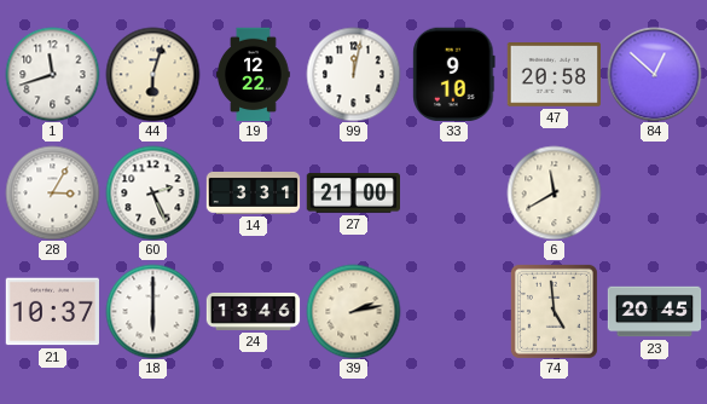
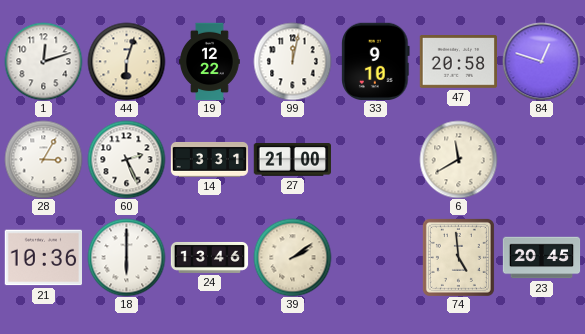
1: 11:42 -> 12:12
84: 12:52 -> 12:48
21: 10:37 -> 10:36
39: 2:13 -> 2:09
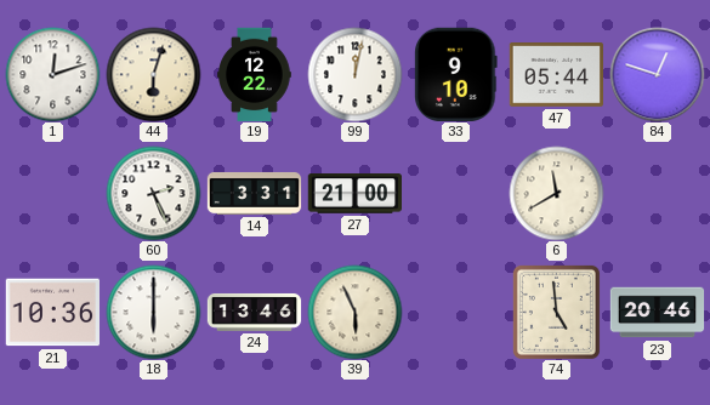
47: 20:58 -> 05:44
28: 3:05 -> none
39: 2:09 -> 5:56
23: 20:45 -> 20:46
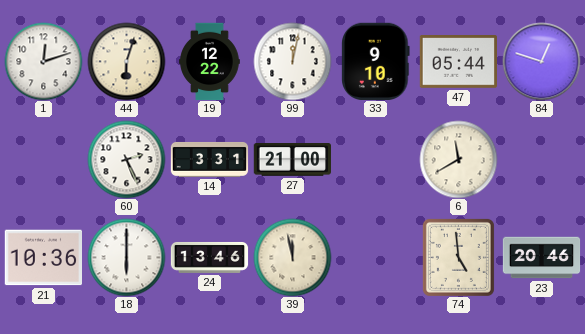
39: 5:56 -> 11:58
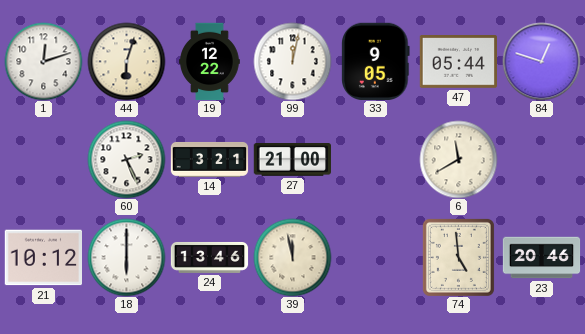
33: 9:10 -> 9:05
14: 3:31 -> 3:21
21: 10:36 -> 10:12
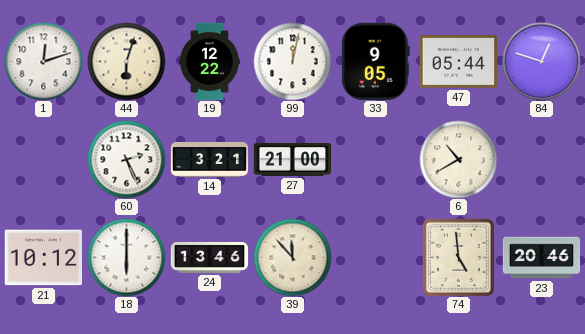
6: 11:40 -> 10:40
39: 11:58 -> 11:53
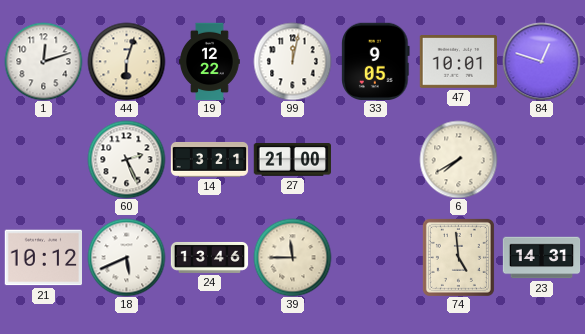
47: 05:44 -> 10:01
6: 10:40 -> 7:40
18: 6:00 -> 5:41
39: 11:53 -> 11:45
23: 20:46 -> 14:31
